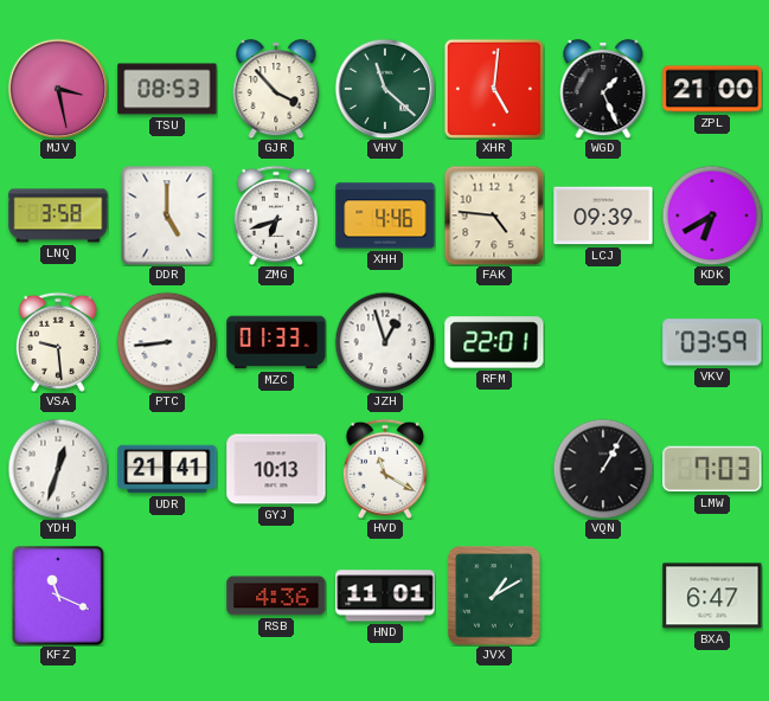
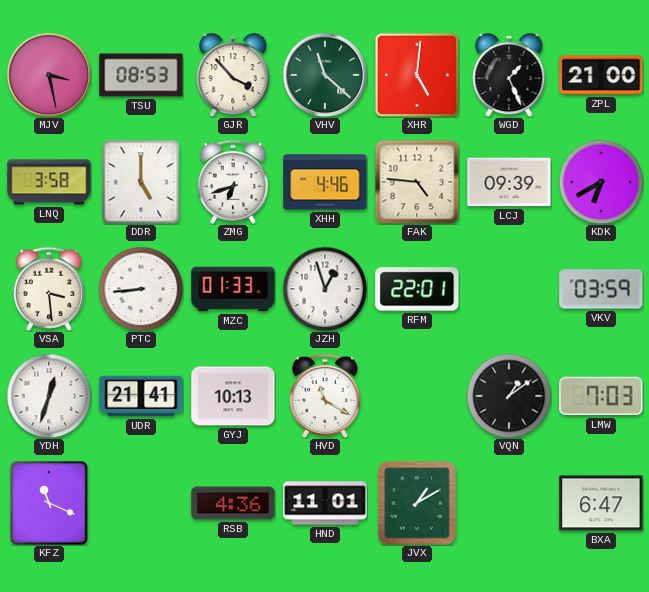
VSA: 9:29 -> 3:29
VQN: 1:05 -> 1:09
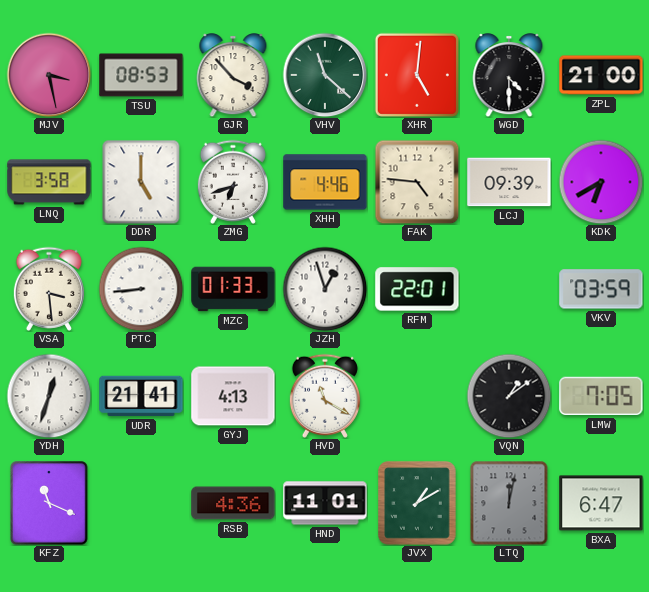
WGD: 1:26 -> 4:30
GYJ: 10:13 -> 4:13
LMW: 7:03 -> 7:05
LTQ: none -> 12:02
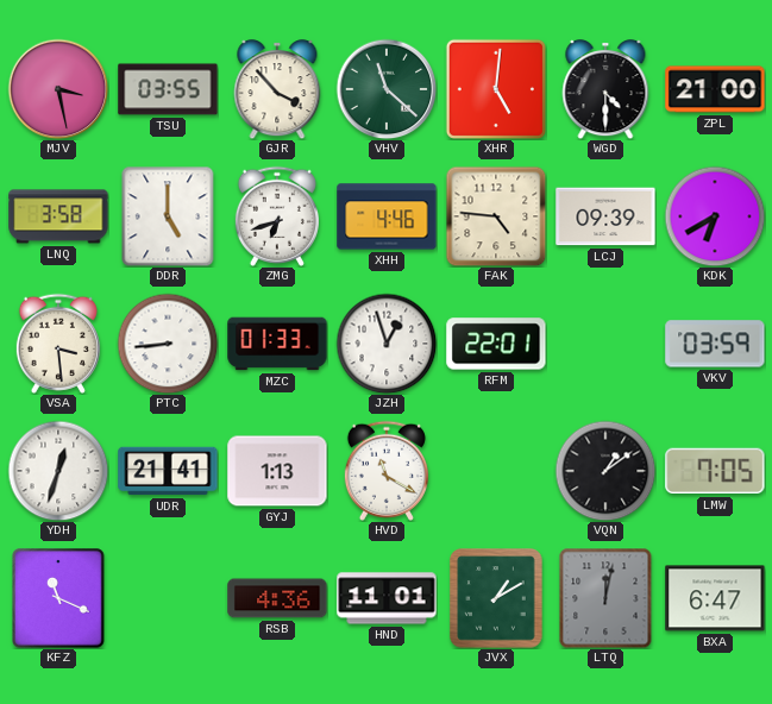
TSU: 08:53 -> 03:55
GYJ: 4:13 -> 1:13
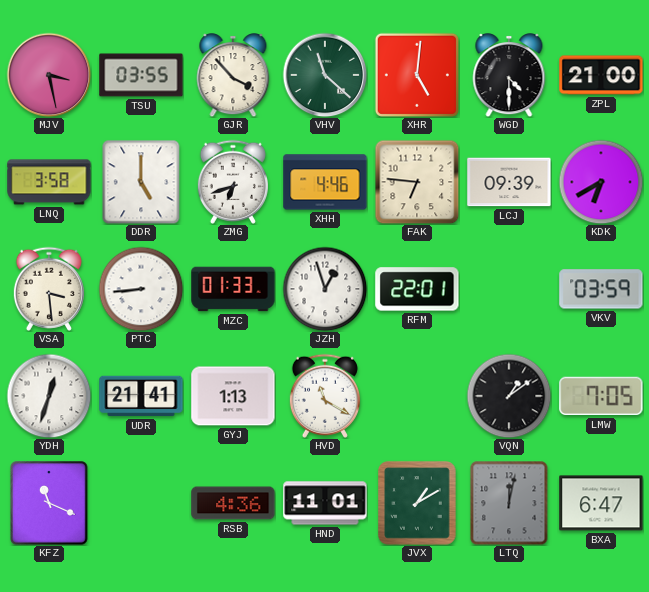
FAK: 4:46 -> 6:46
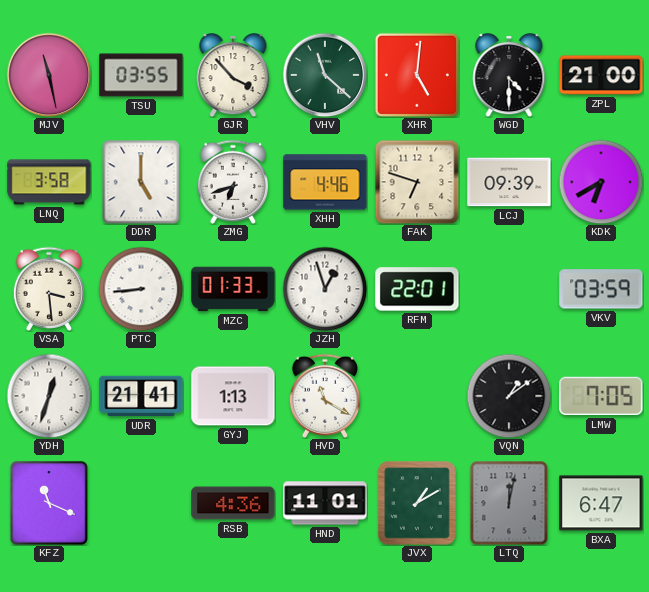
MJV: 3:28 -> 11:28
FAK: 6:46 -> 6:48
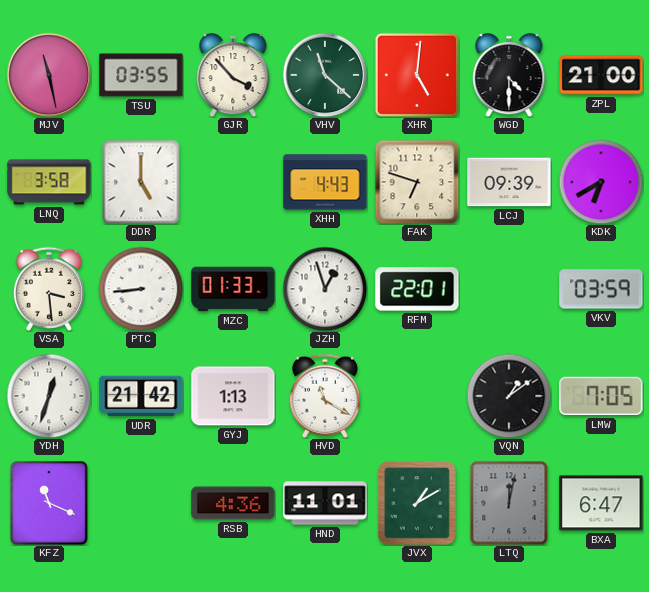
ZMG: 6:42 -> none
XHH: 4:46 -> 4:43
UDR: 21:41 -> 21:42
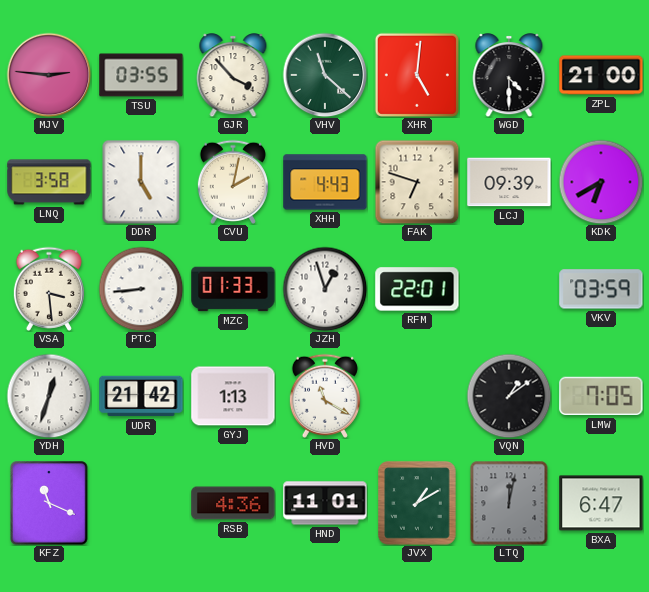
MJV: 11:28 -> 2:46
CVU: none -> 2:02
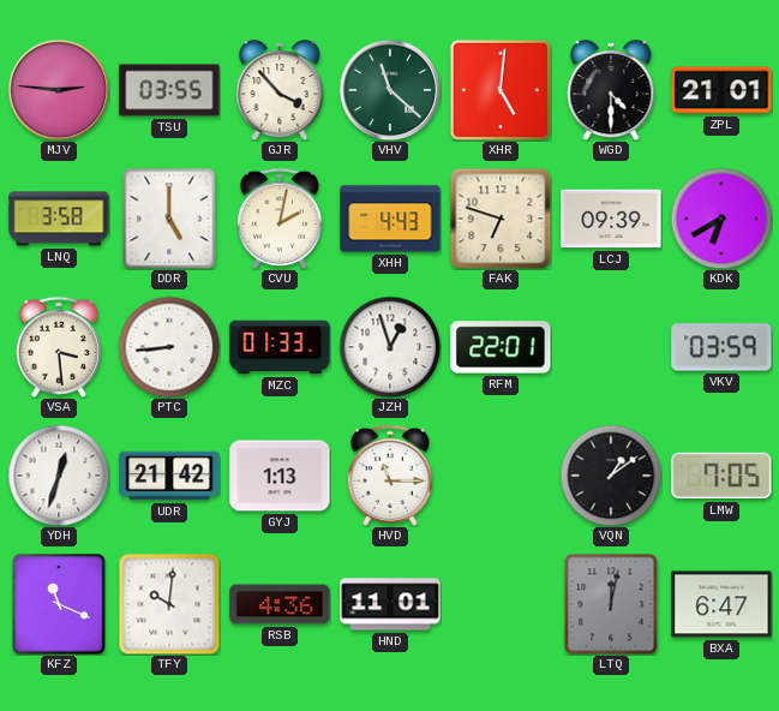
ZPL: 21:00 -> 21:01
HVD: 11:20 -> 11:15
TFY: none -> 10:01
JVX: 1:10 -> none
